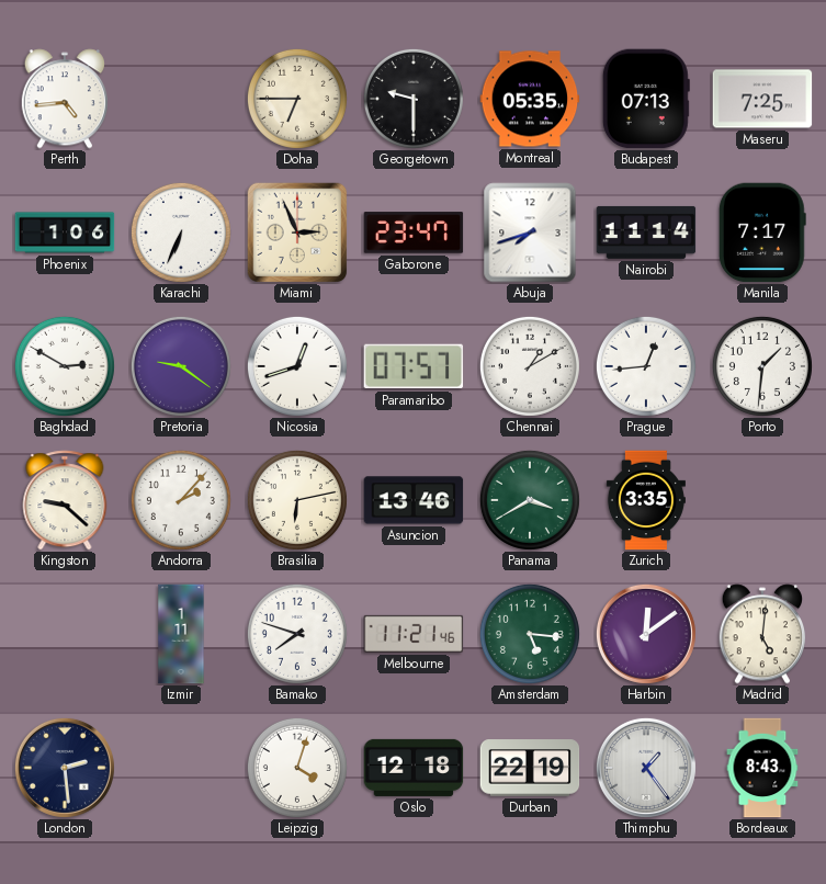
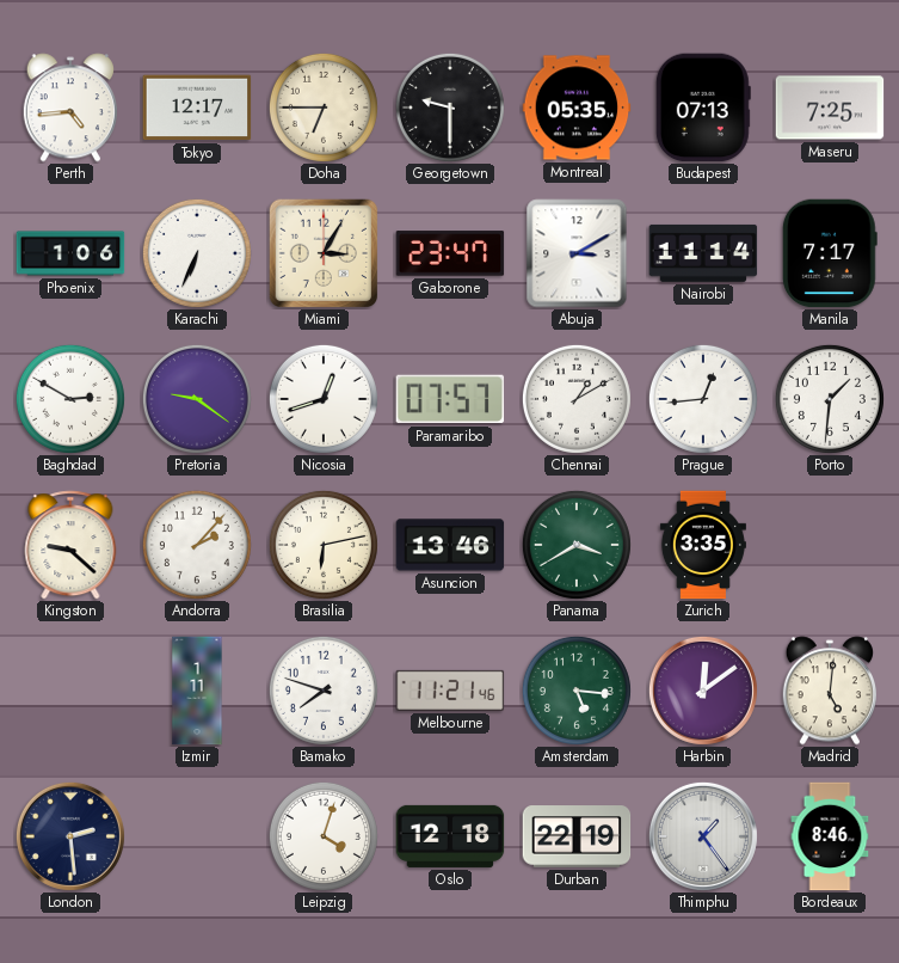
Tokyo: none -> 12:17
Miami: 2:56 -> 3:05
Abuja: 7:42 -> 3:10
Bordeaux: 8:43 -> 8:46
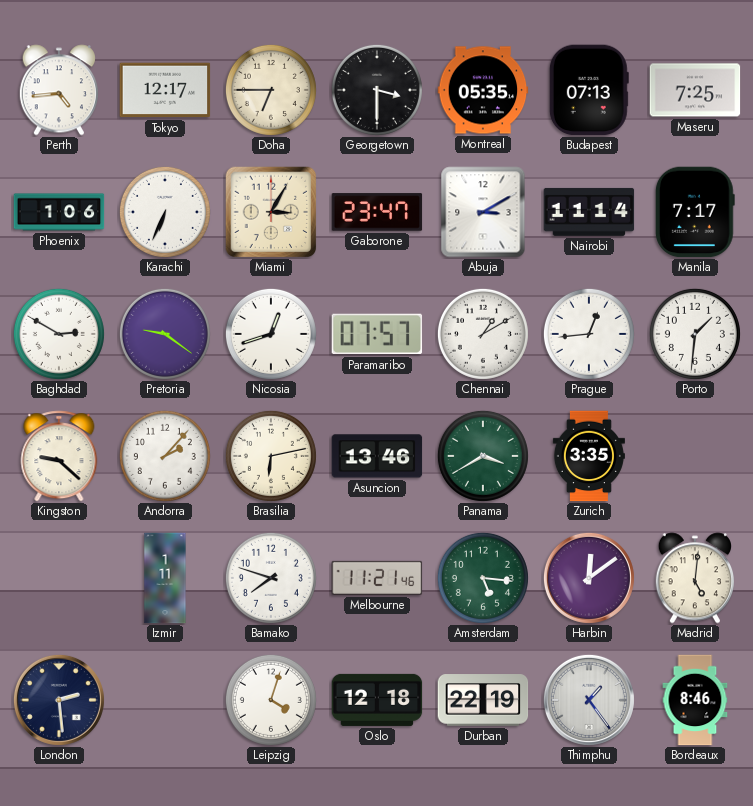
Georgetown: 9:30 -> 3:30
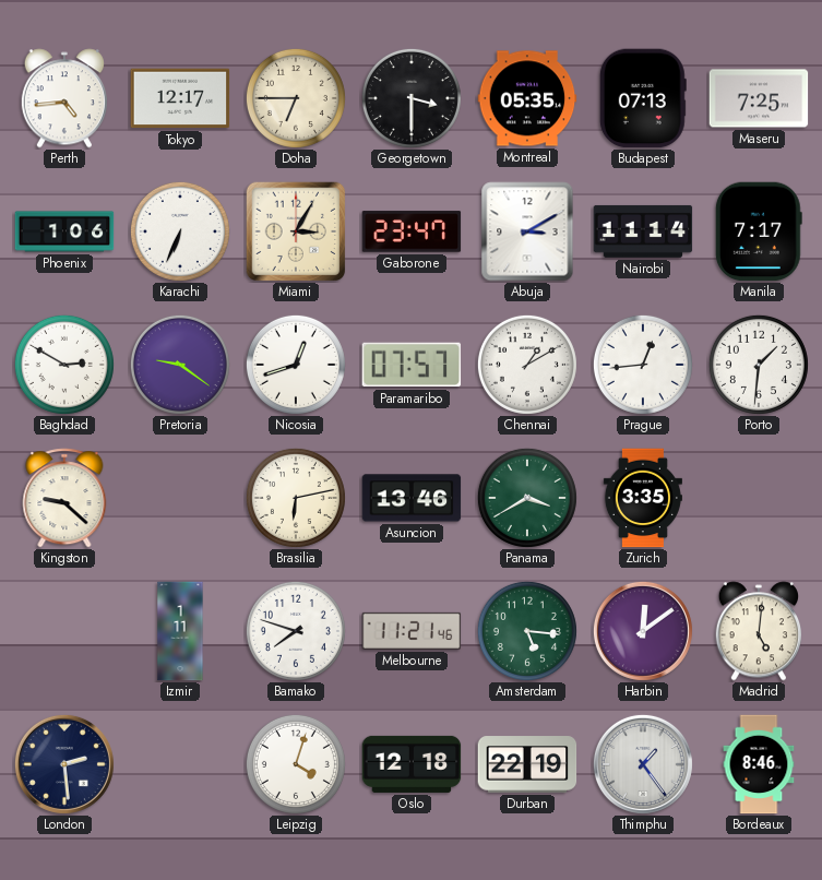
Andorra: 2:07 -> none
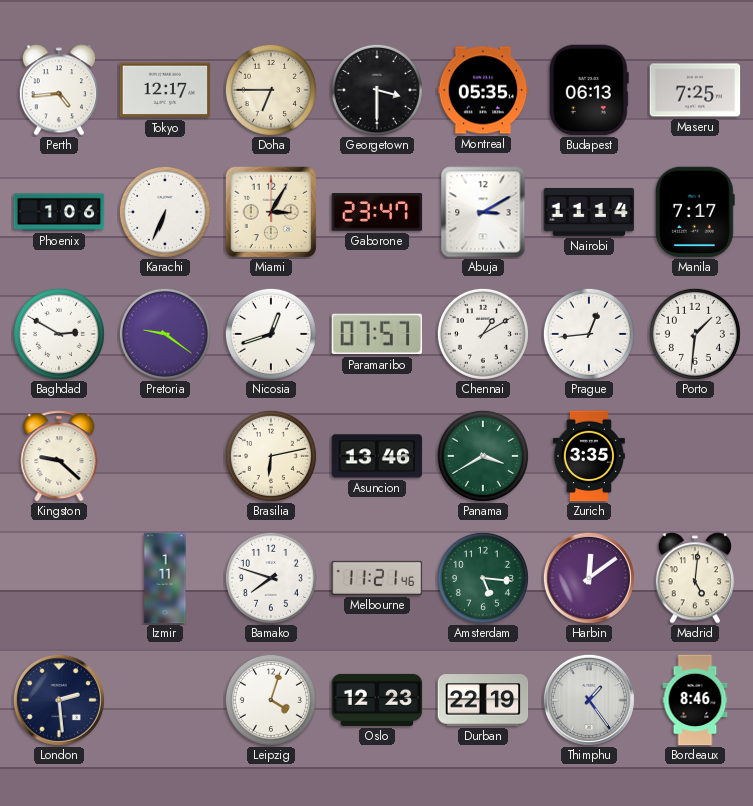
Budapest: 07:13 -> 06:13
Oslo: 12:18 -> 12:23
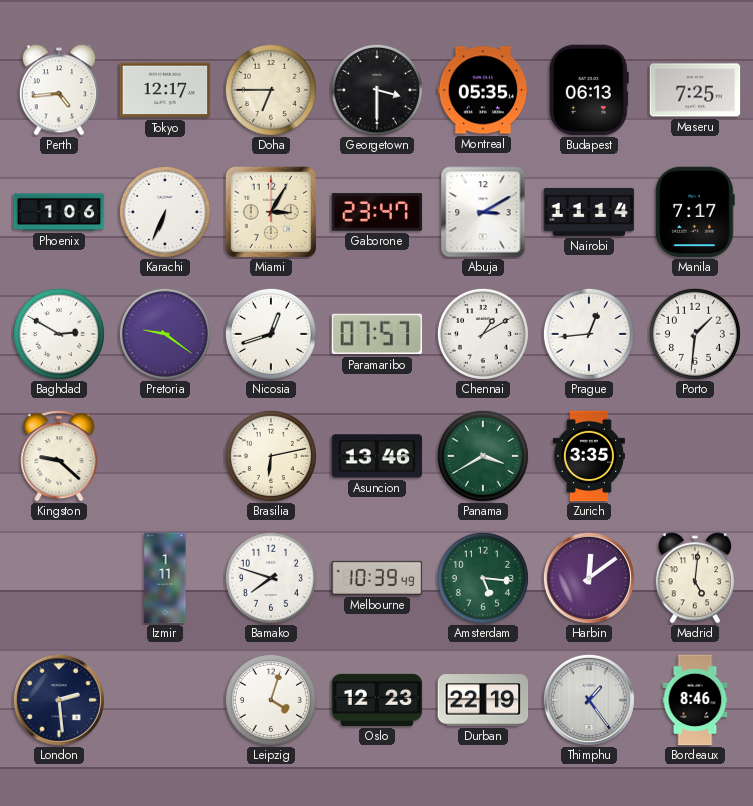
Melbourne: 11:21 -> 10:39
